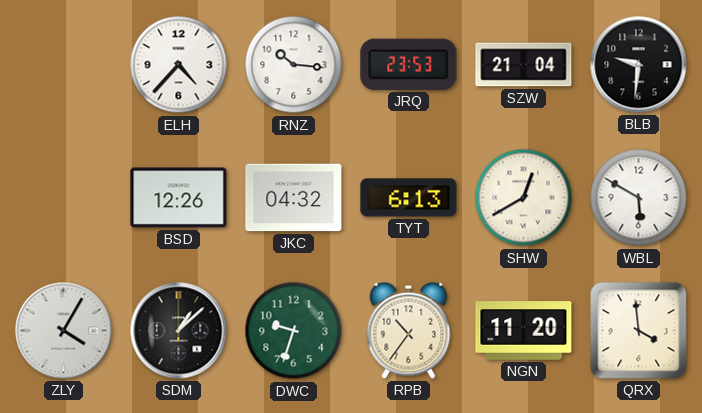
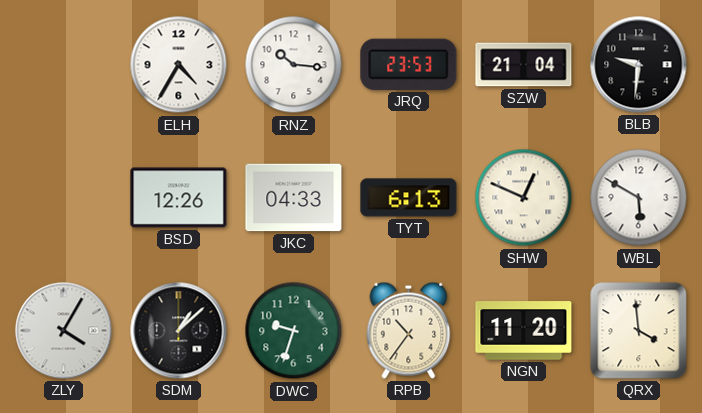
ELH: 4:37 -> 4:35
JKC: 04:32 -> 04:33
SHW: 12:40 -> 12:49
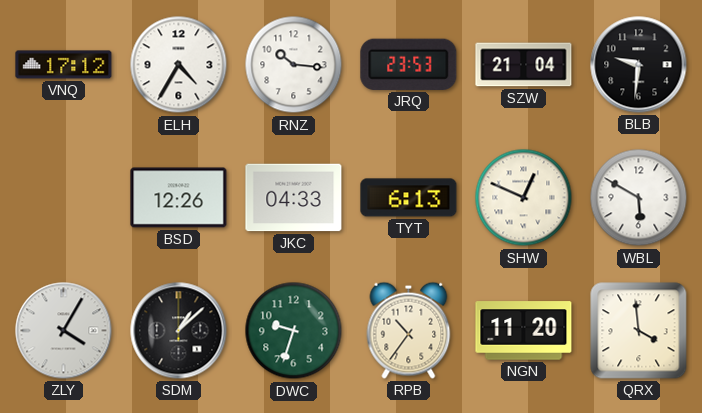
VNQ: none -> 17:12
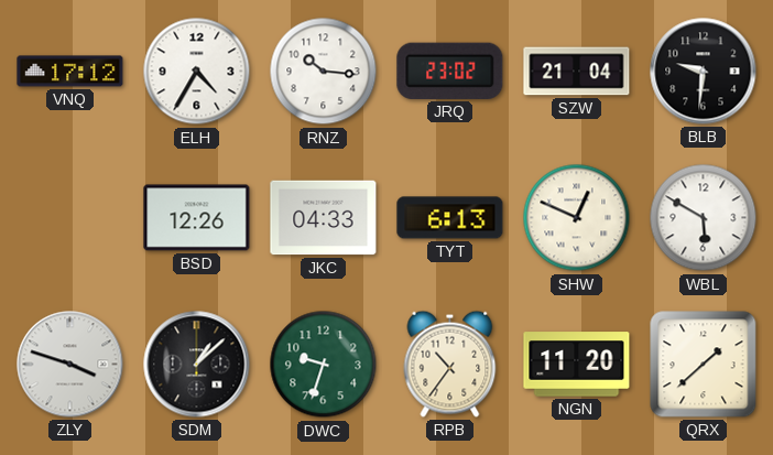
JRQ: 23:53 -> 23:02
ZLY: 4:05 -> 3:48
QRX: 3:59 -> 1:38
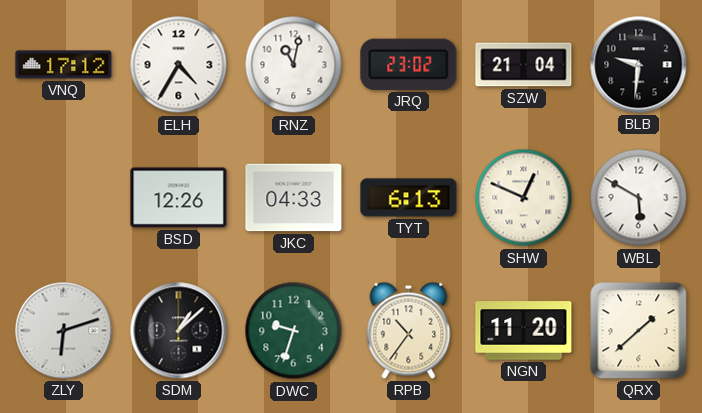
RNZ: 10:16 -> 11:02
ZLY: 3:48 -> 6:12
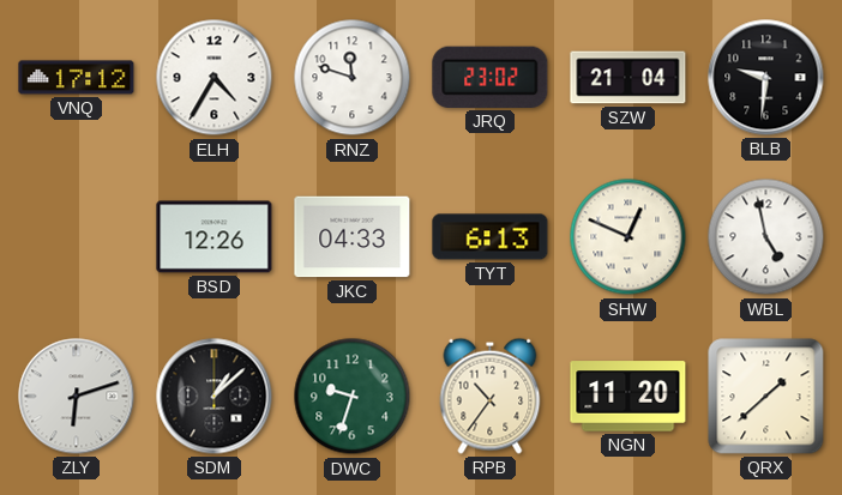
RNZ: 11:02 -> 11:48
WBL: 5:50 -> 4:58
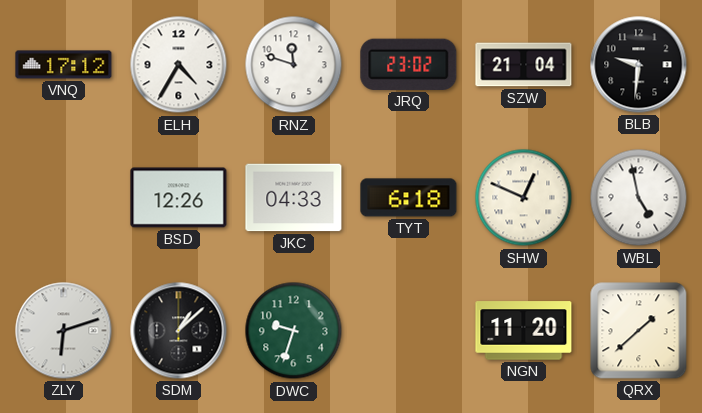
TYT: 6:13 -> 6:18
RPB: 10:36 -> none
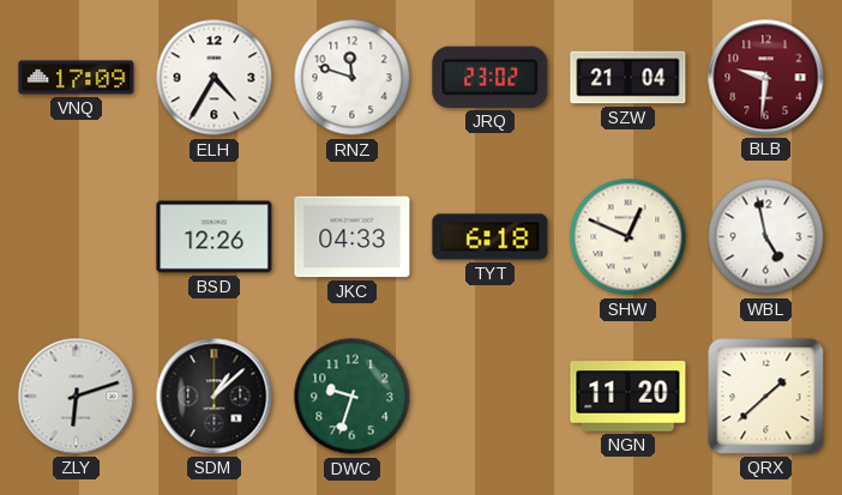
VNQ: 17:12 -> 17:09
BLB dial: black -> burgundy
